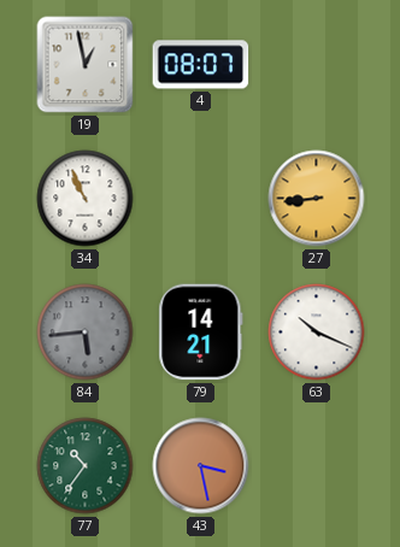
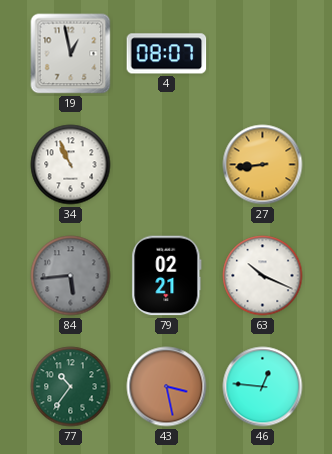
79: 14:21 -> 02:21
46: none -> 12:46
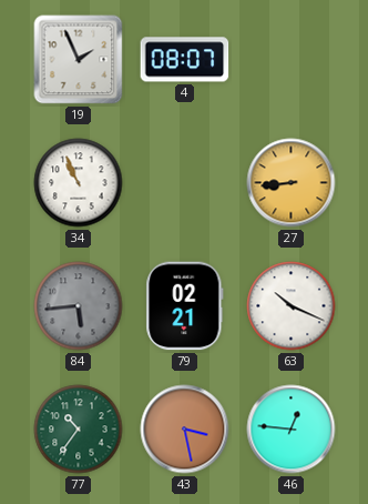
19: 12:58 -> 1:56
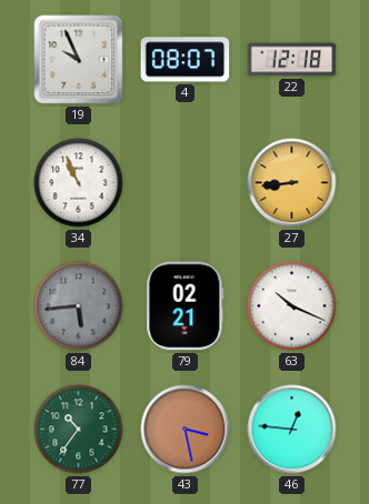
19: 1:56 -> 9:56
22: none -> 12:18
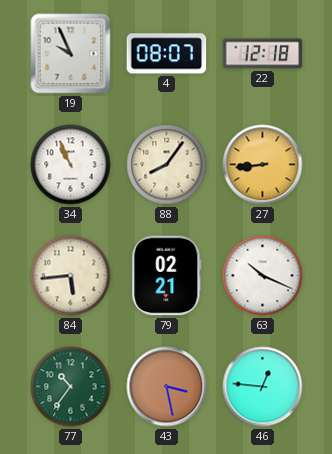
88: none -> 8:06
84 dial: grey -> cream
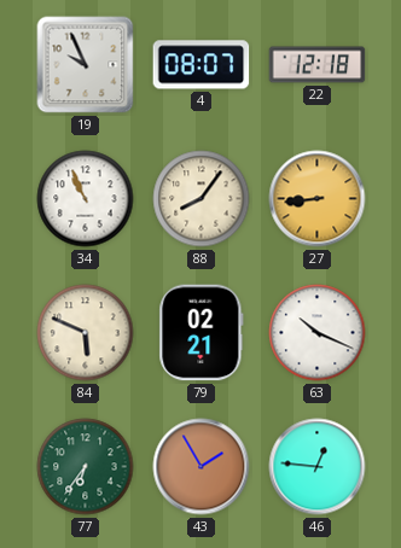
84: 5:44 -> 5:49
77: 10:36 -> 6:36
43: 3:28 -> 1:55
